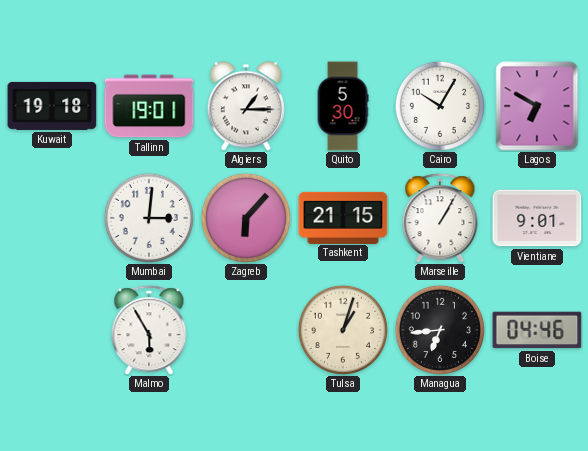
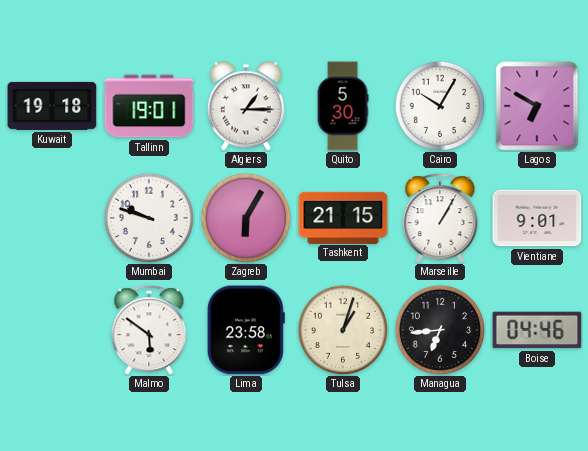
Mumbai: 3:01 -> 9:48
Zagreb: 6:07 -> 6:05
Malmo: 5:55 -> 5:51
Lima: none -> 23:58
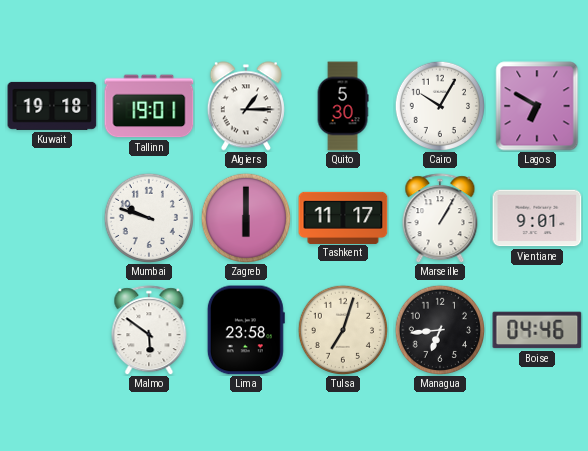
Zagreb: 6:05 -> 6:00
Tashkent: 21:15 -> 11:17
Tulsa: 1:03 -> 7:03
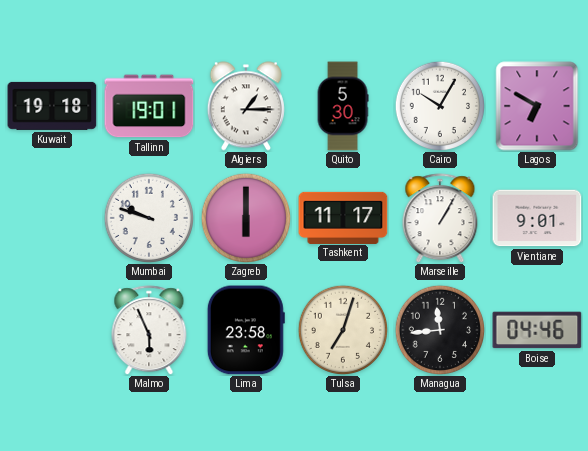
Malmo: 5:51 -> 5:56
Managua: 6:44 -> 11:44
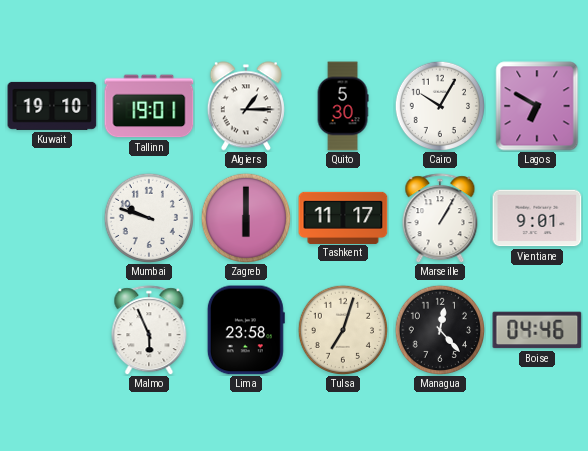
Kuwait: 19:18 -> 19:10
Managua: 11:44 -> 12:23
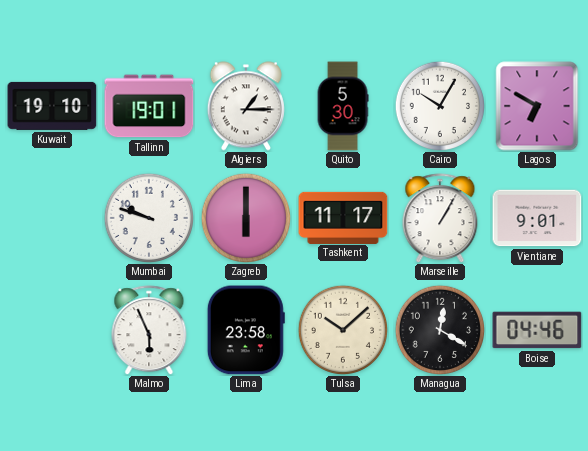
Tulsa: 7:03 -> 10:08
Managua: 12:23 -> 12:20
